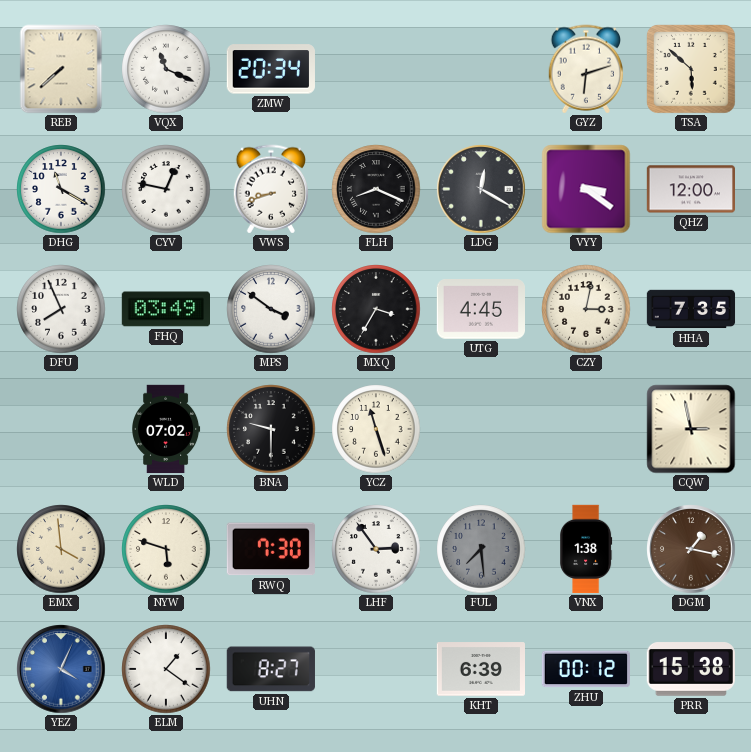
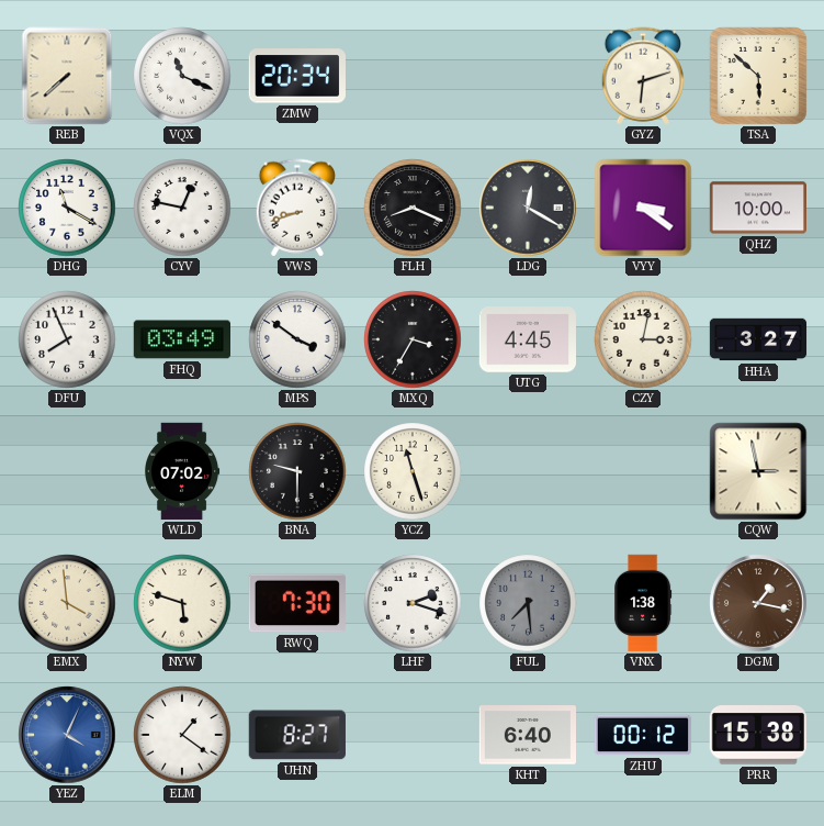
QHZ: 12:00 -> 10:00
HHA: 7:35 -> 3:27
LHF: 2:54 -> 2:18
KHT: 6:39 -> 6:40
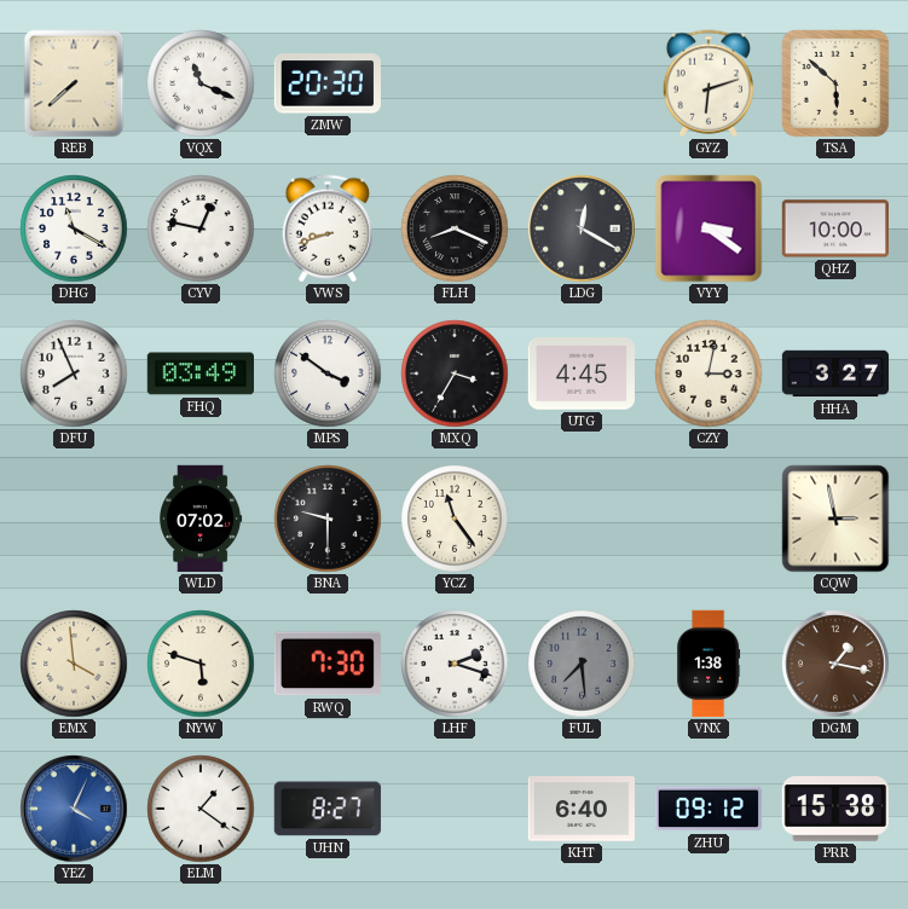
ZMW: 20:34 -> 20:30
YCZ: 11:27 -> 11:24
ZHU: 00:12 -> 09:12
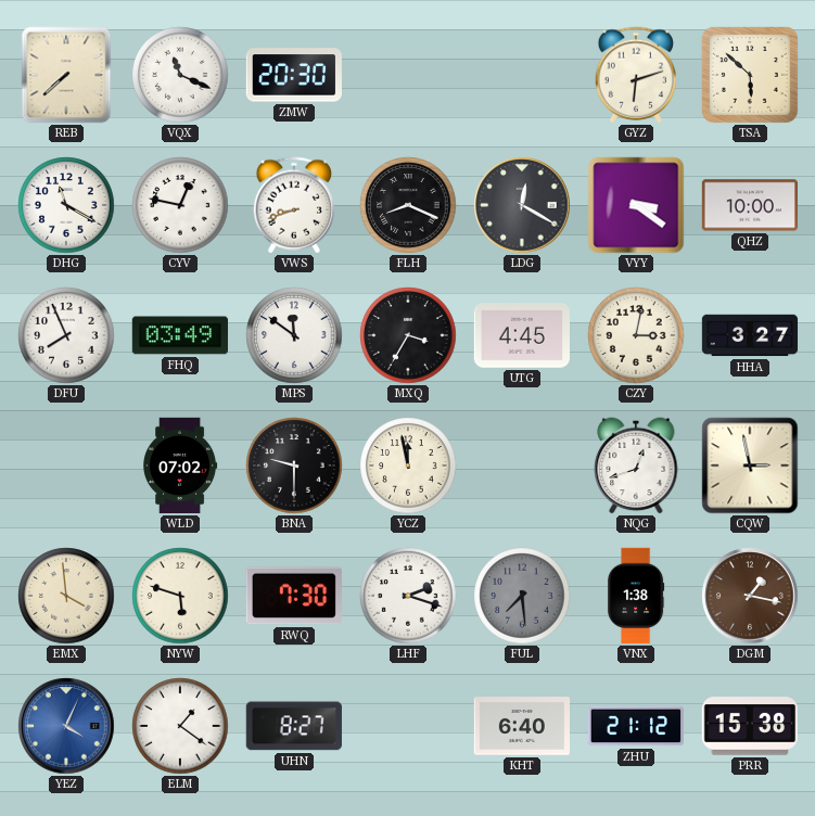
MPS: 3:51 -> 11:51
YCZ: 11:24 -> 11:58
NQG: none -> 12:42
ZHU: 09:12 -> 21:12
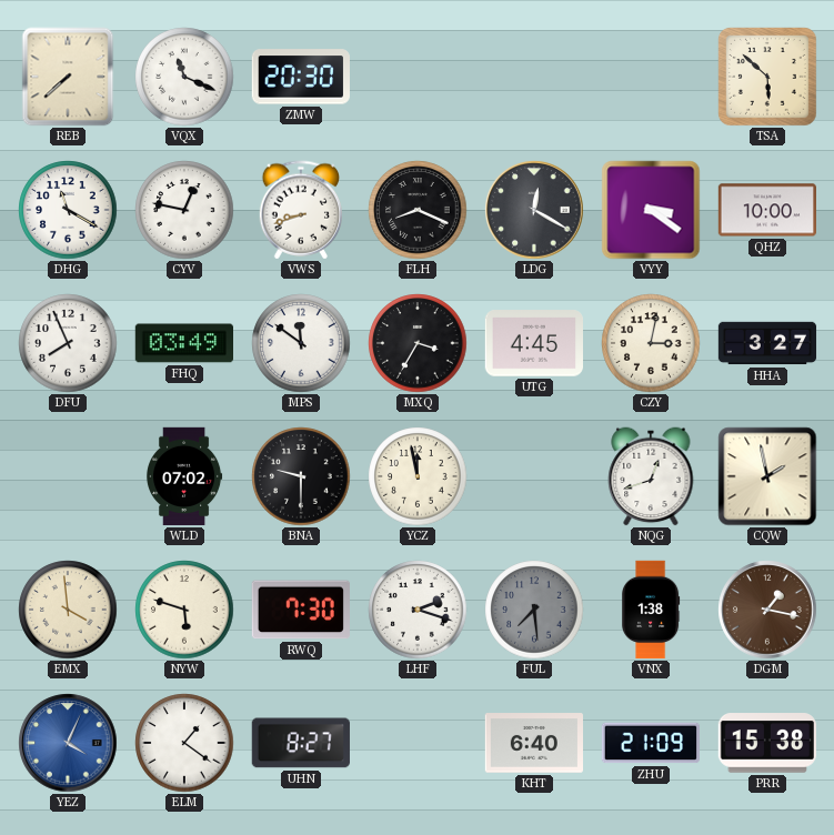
GYZ: 6:12 -> none
CQW: 2:58 -> 1:58
ZHU: 21:12 -> 21:09
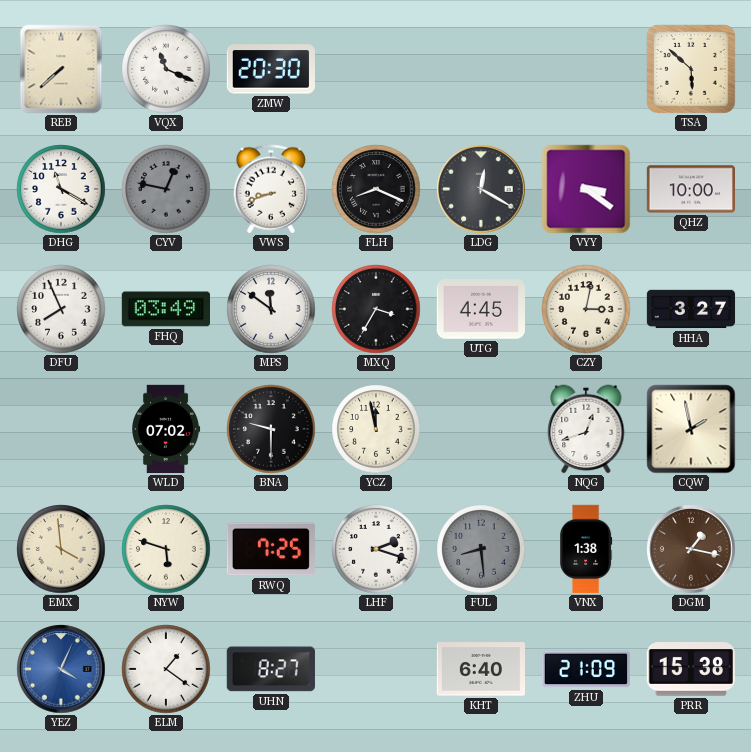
CYV dial: white -> grey
RWQ: 7:30 -> 7:25
FUL: 7:29 -> 8:29
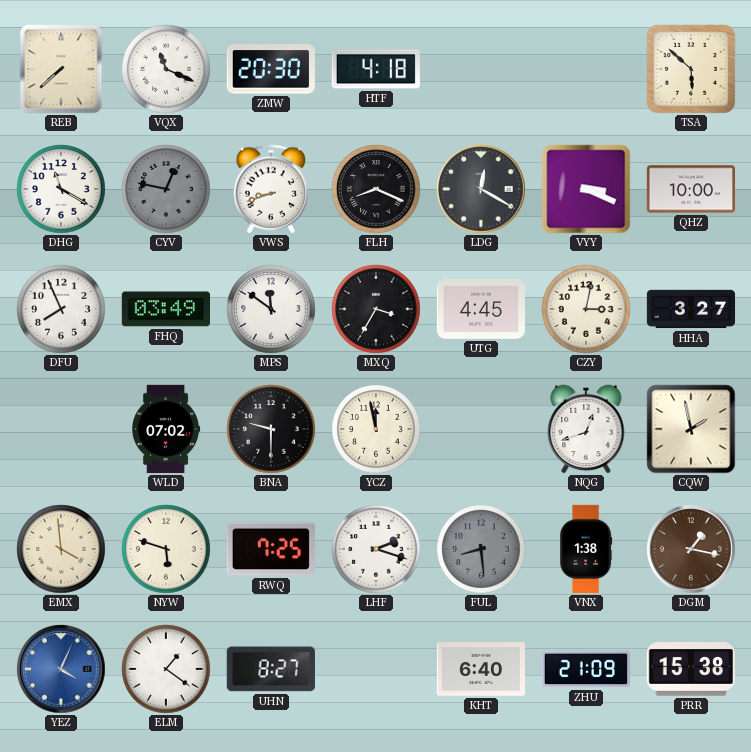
HTF: none -> 4:18
VYY: 3:21 -> 3:19
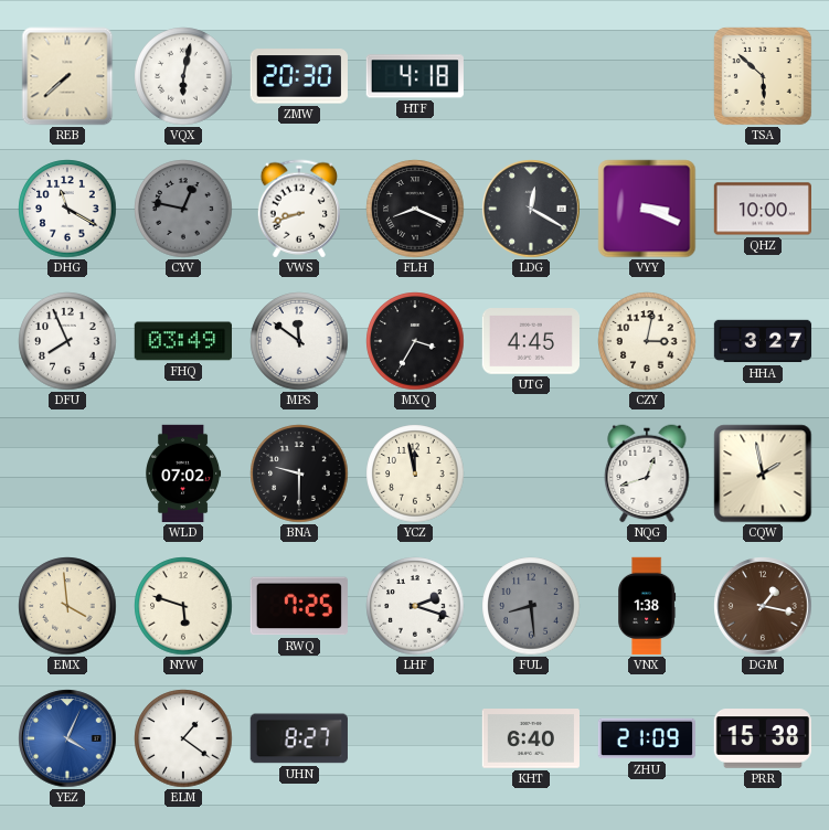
VQX: 11:19 -> 6:02
